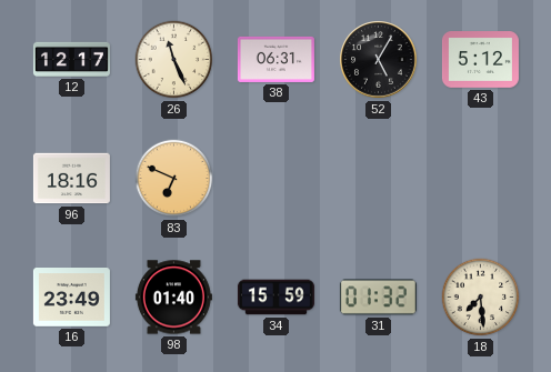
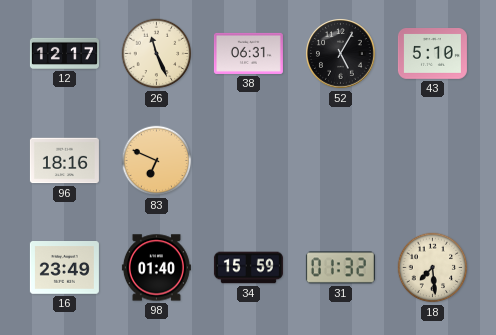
43: 5:12 -> 5:10
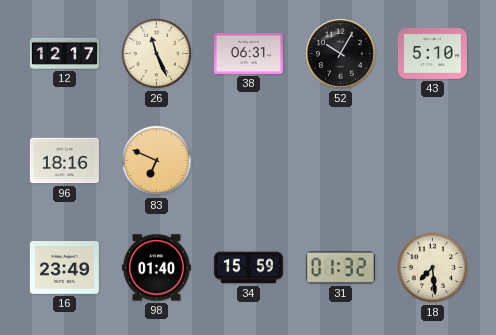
52: 5:05 -> 10:05
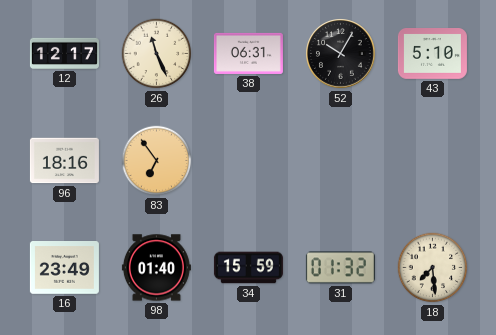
83: 6:49 -> 6:54
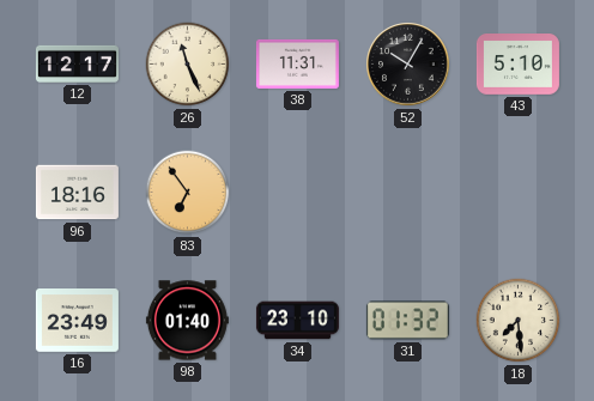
38: 06:31 -> 11:31
34: 15:59 -> 23:10
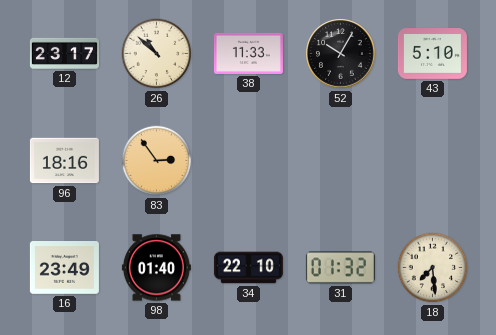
12: 12:17 -> 23:17
26: 11:26 -> 10:52
38: 11:31 -> 11:33
83: 6:54 -> 2:54
34: 23:10 -> 22:10
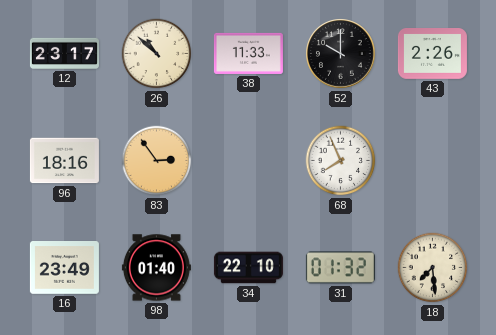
52: 10:05 -> 10:00
43: 5:10 -> 2:26
68: none -> 7:56
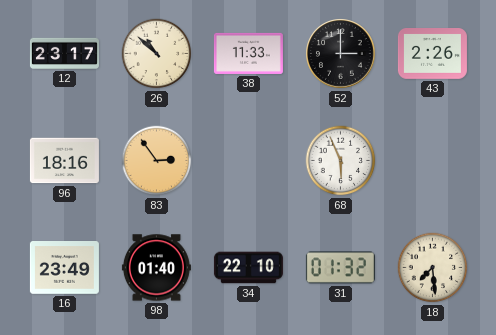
52: 10:00 -> 3:00
68: 7:56 -> 5:56
